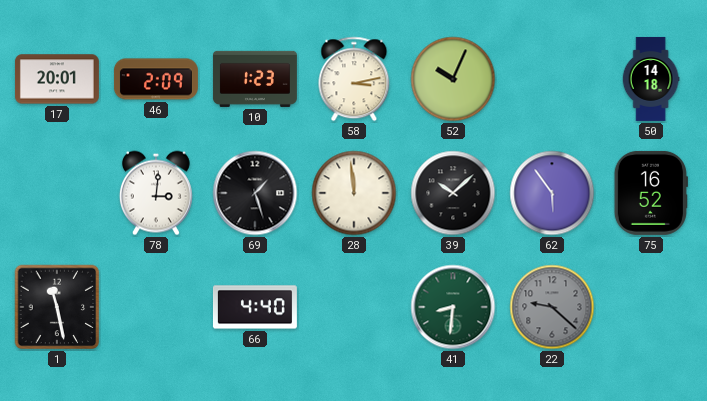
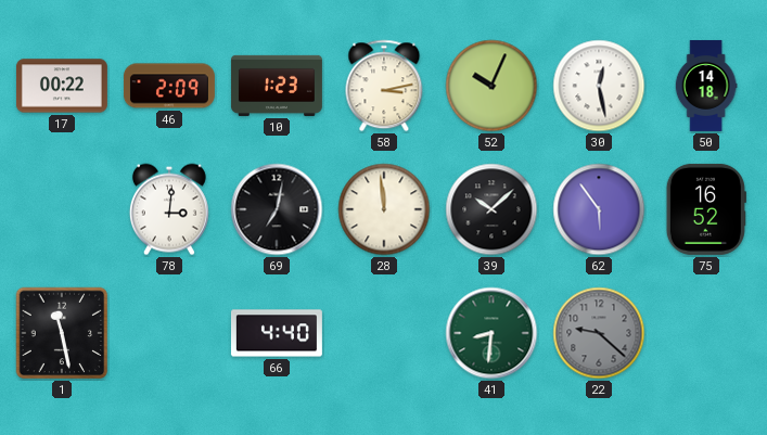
17: 20:01 -> 00:22
30: none -> 12:28
69: 1:27 -> 7:02
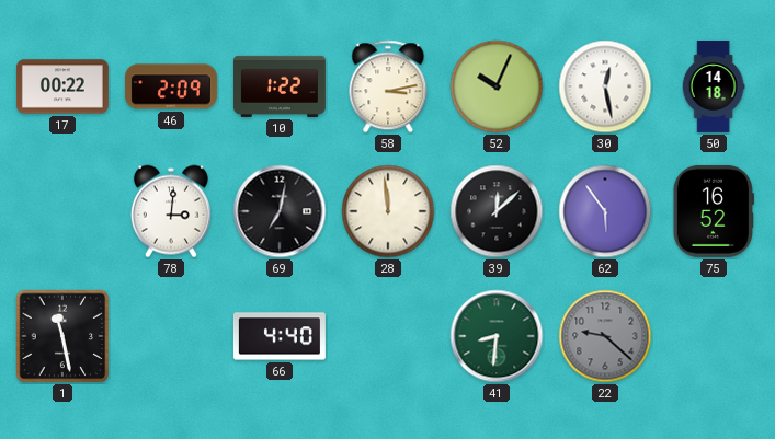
10: 1:23 -> 1:22
39: 10:08 -> 12:08
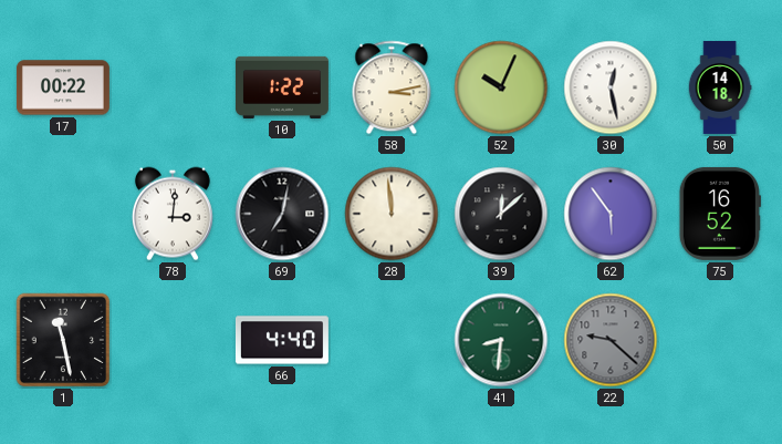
46: 2:09 -> none
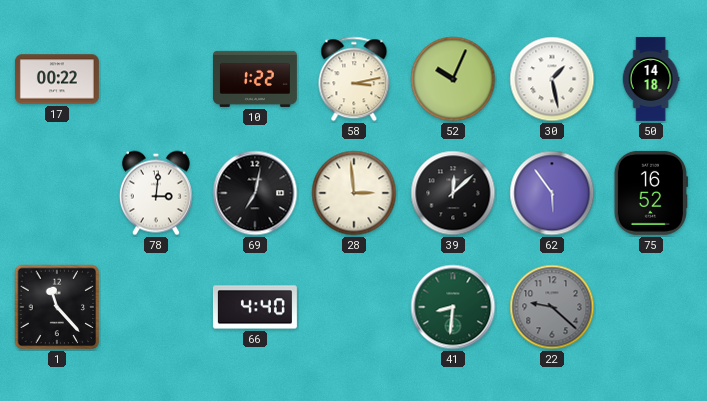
30: 12:28 -> 1:28
28: 11:59 -> 2:59
1: 11:28 -> 11:23
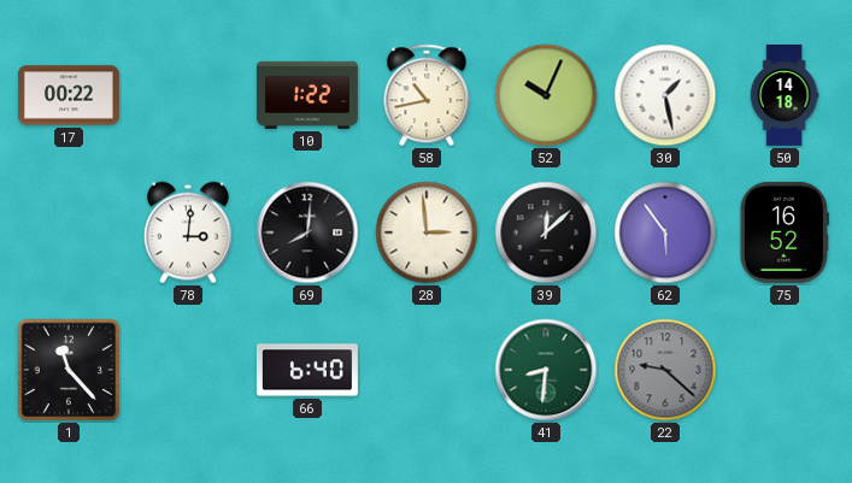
58: 3:13 -> 10:43
69: 7:02 -> 8:01
66: 4:40 -> 6:40
